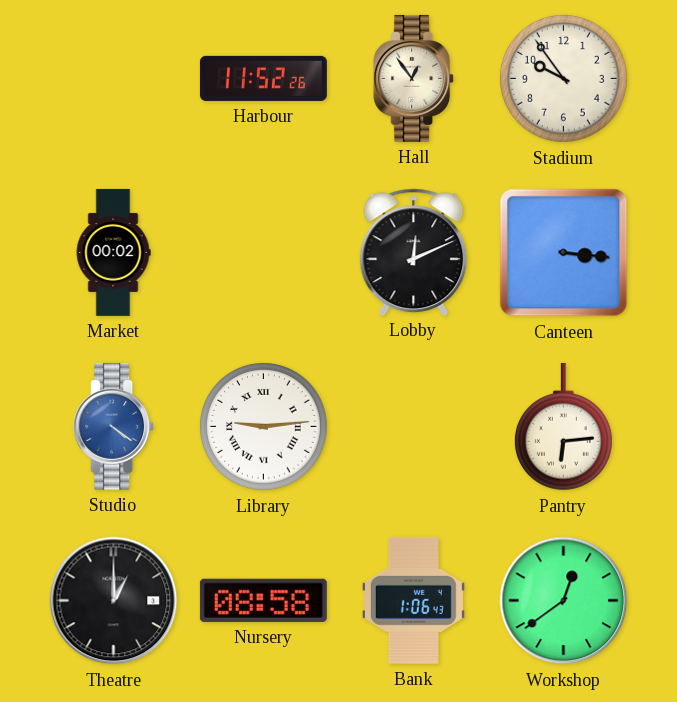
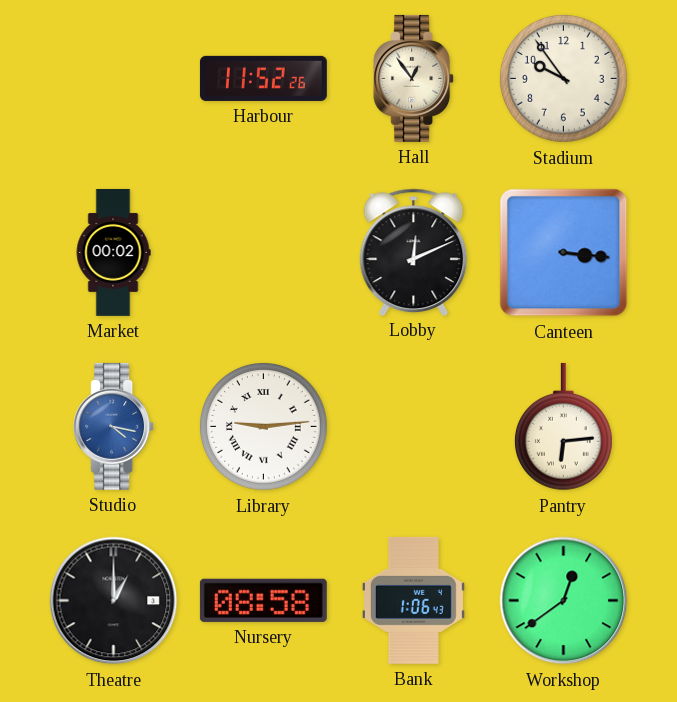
Studio: 4:21 -> 4:17
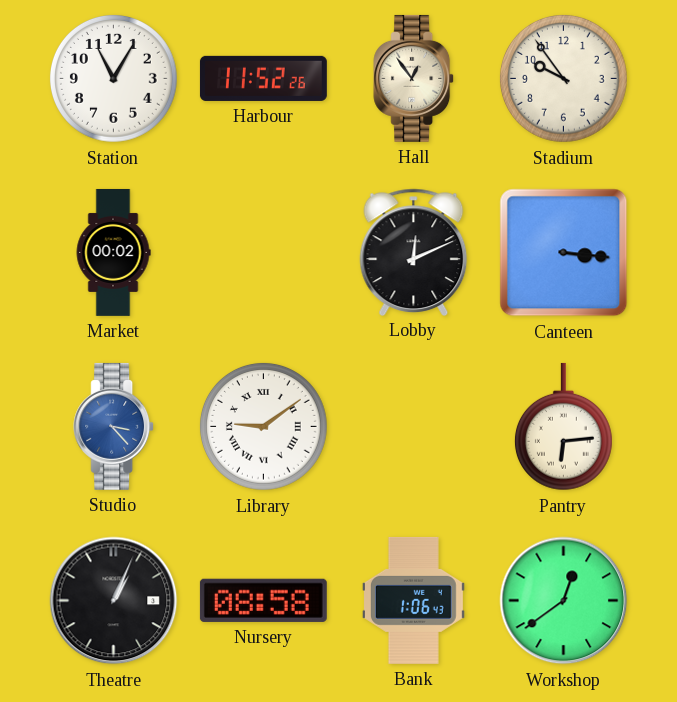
Station: none -> 11:05
Studio: 4:17 -> 3:23
Library: 9:14 -> 9:09
Theatre: 1:00 -> 1:04
